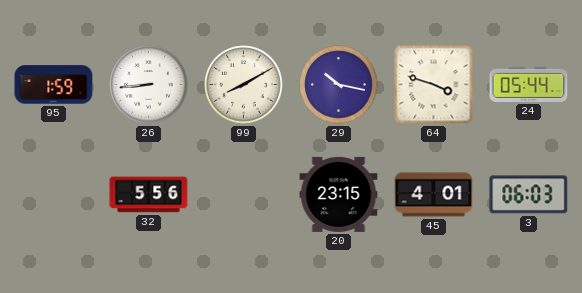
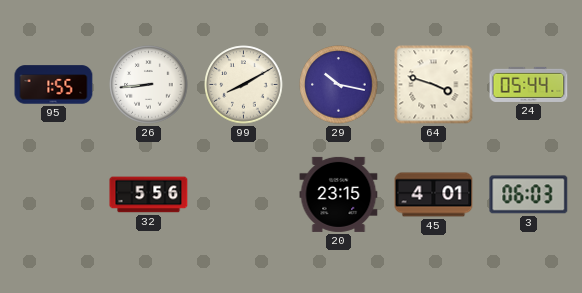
95: 1:59 -> 1:55
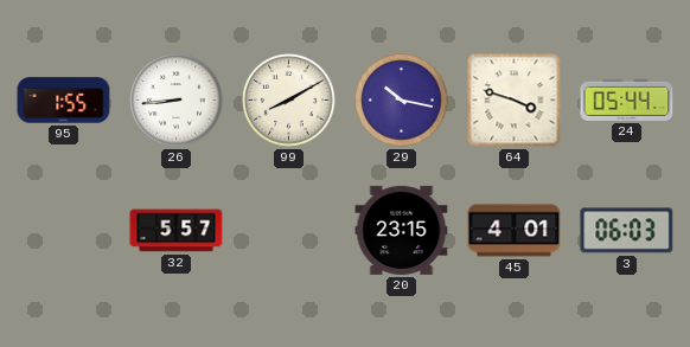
32: 5:56 -> 5:57
